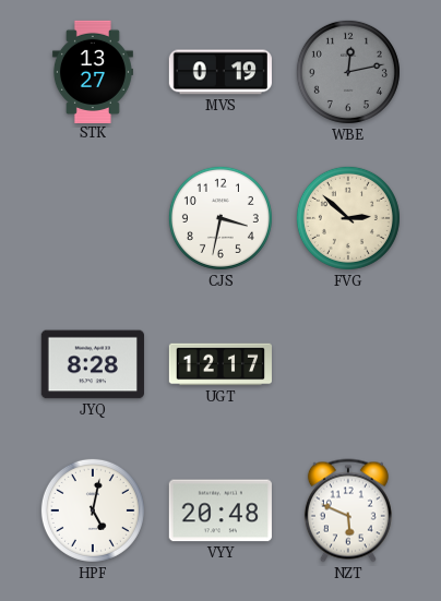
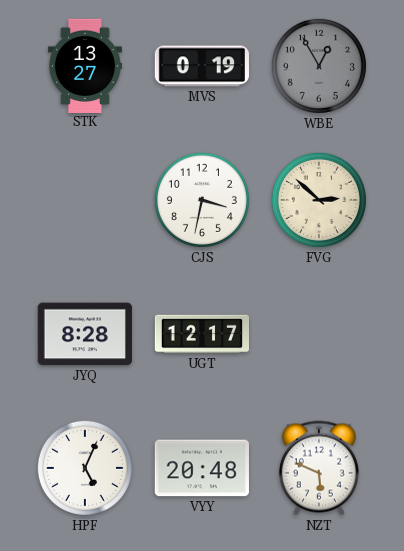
WBE: 12:13 -> 12:55
HPF: 5:02 -> 5:04
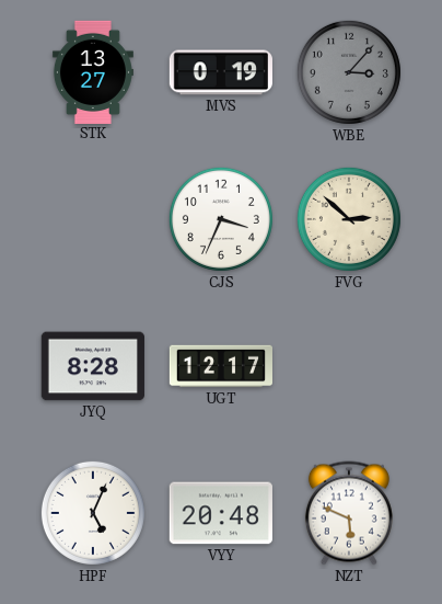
WBE: 12:55 -> 3:07
CJS: 3:32 -> 3:34
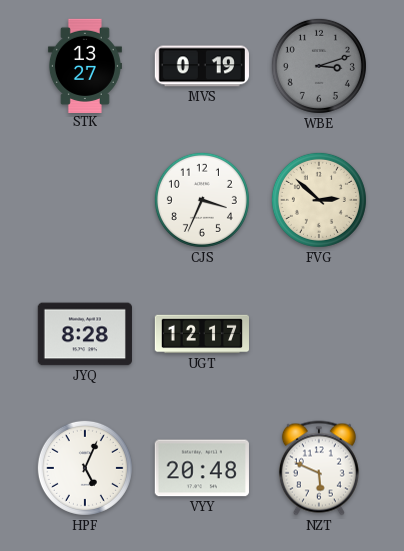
WBE: 3:07 -> 3:12
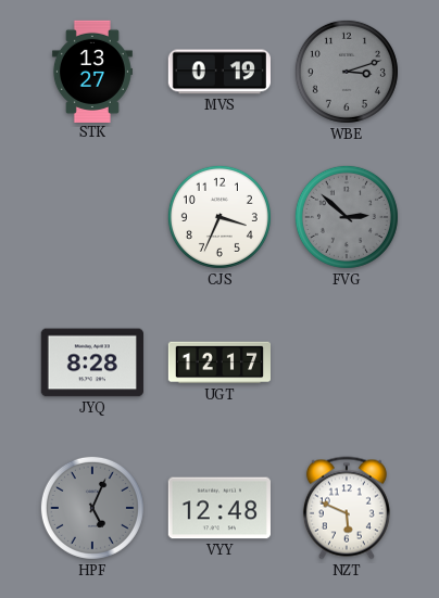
FVG dial: cream -> grey
HPF dial: white -> grey
VYY: 20:48 -> 12:48
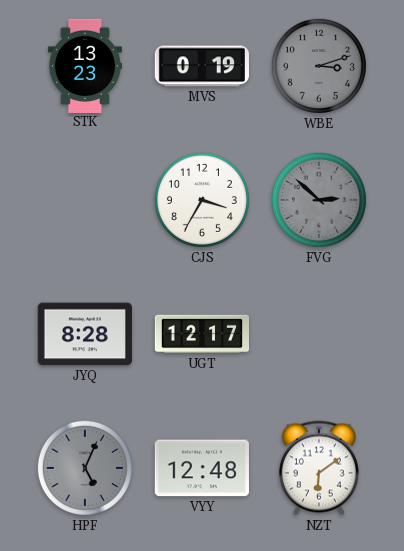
STK: 13:27 -> 13:23
CJS: 3:34 -> 3:35
NZT: 5:49 -> 6:09
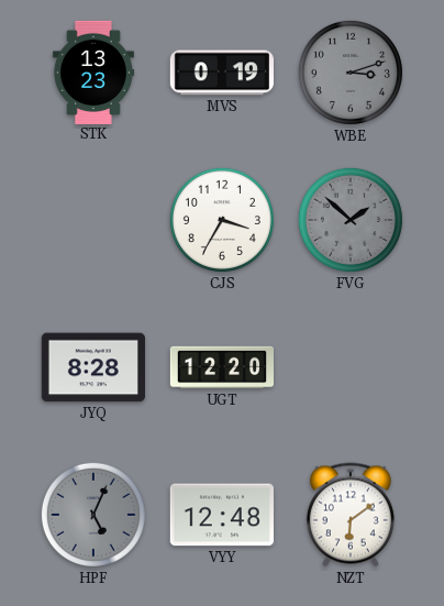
FVG: 2:52 -> 1:52
UGT: 12:17 -> 12:20
